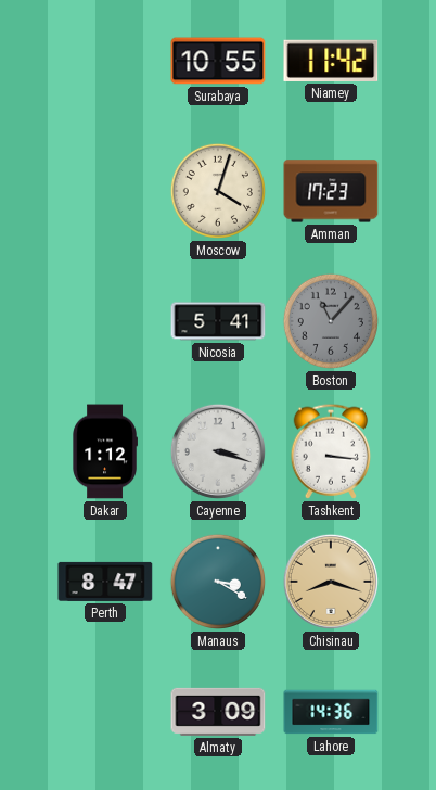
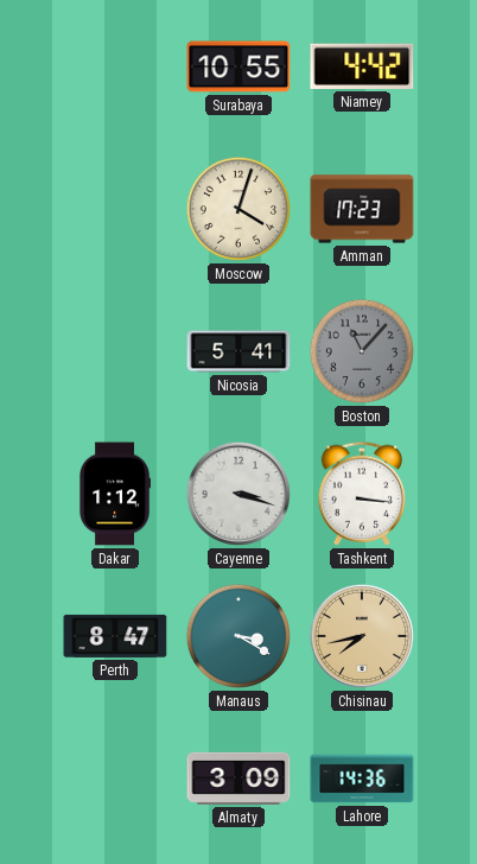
Niamey: 11:42 -> 4:42
Chisinau: 8:18 -> 7:43
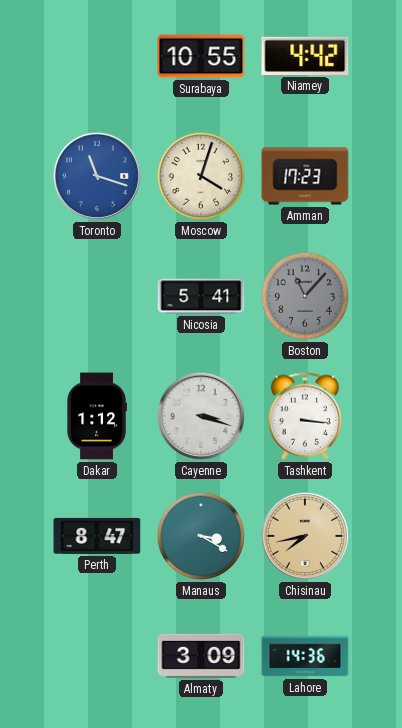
Toronto: none -> 11:18
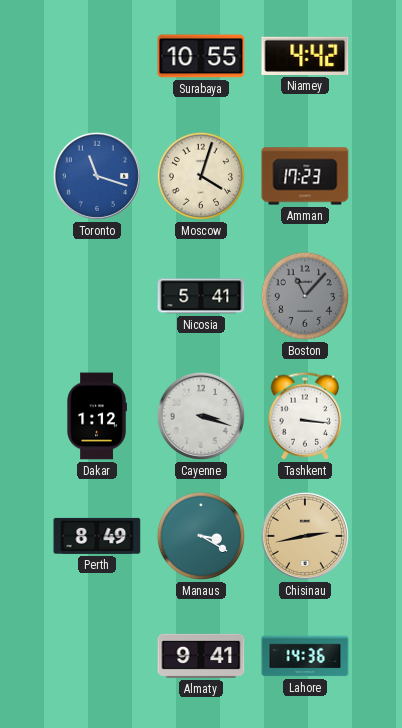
Perth: 8:47 -> 8:49
Chisinau: 7:43 -> 2:43
Almaty: 3:09 -> 9:41
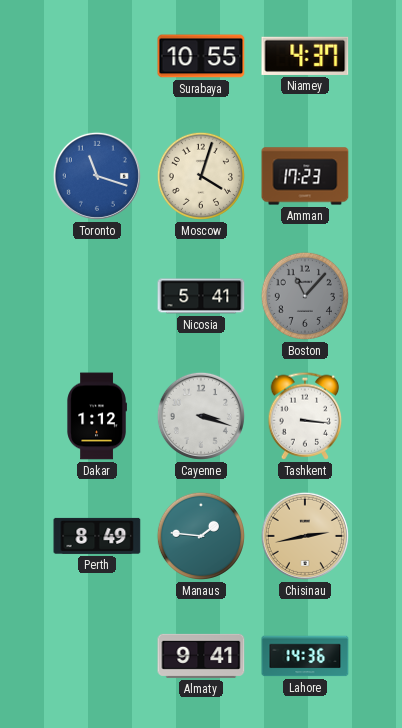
Niamey: 4:42 -> 4:37
Manaus: 3:20 -> 1:46
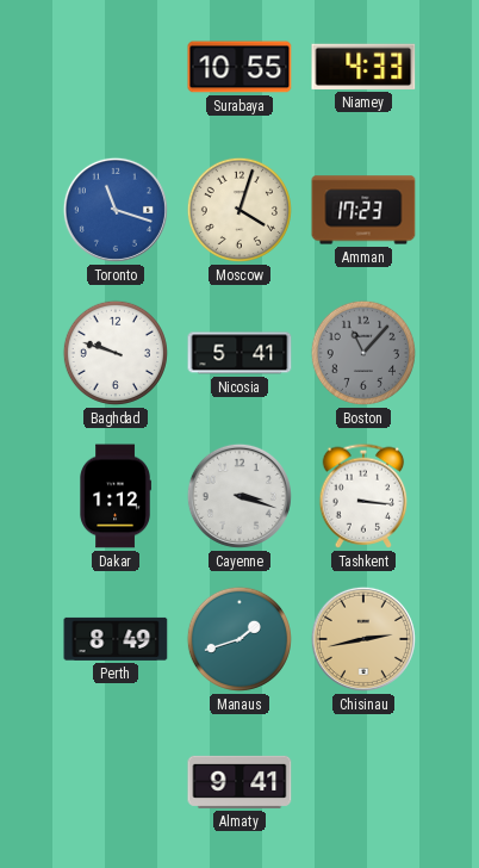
Niamey: 4:37 -> 4:33
Baghdad: none -> 9:48
Manaus: 1:46 -> 1:42
Lahore: 14:36 -> none
